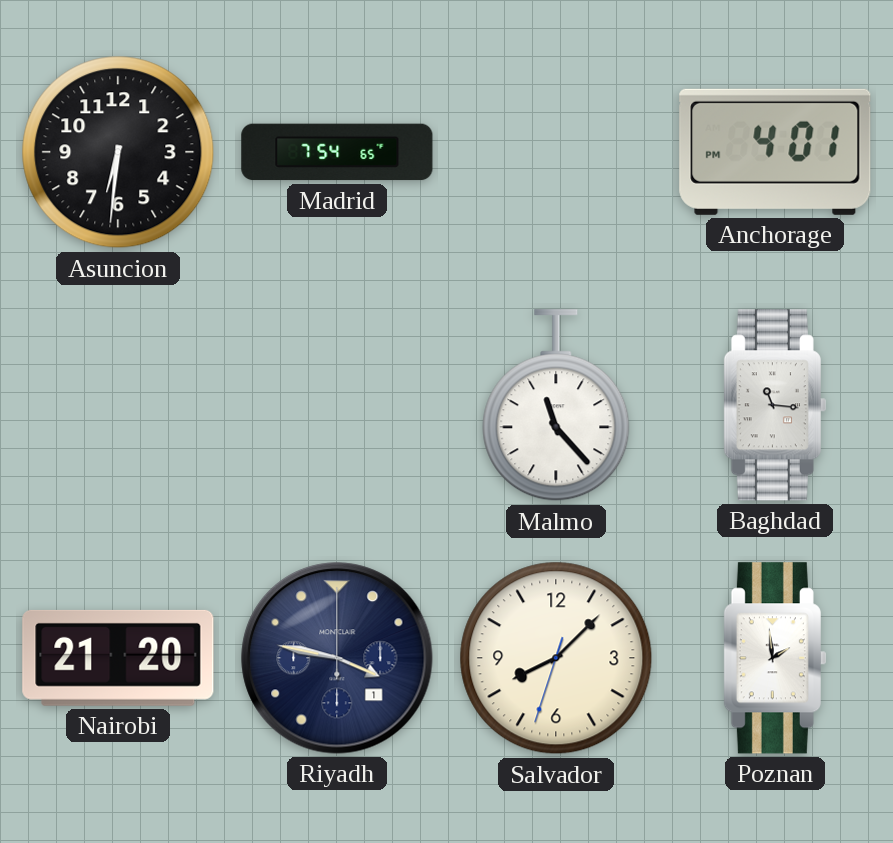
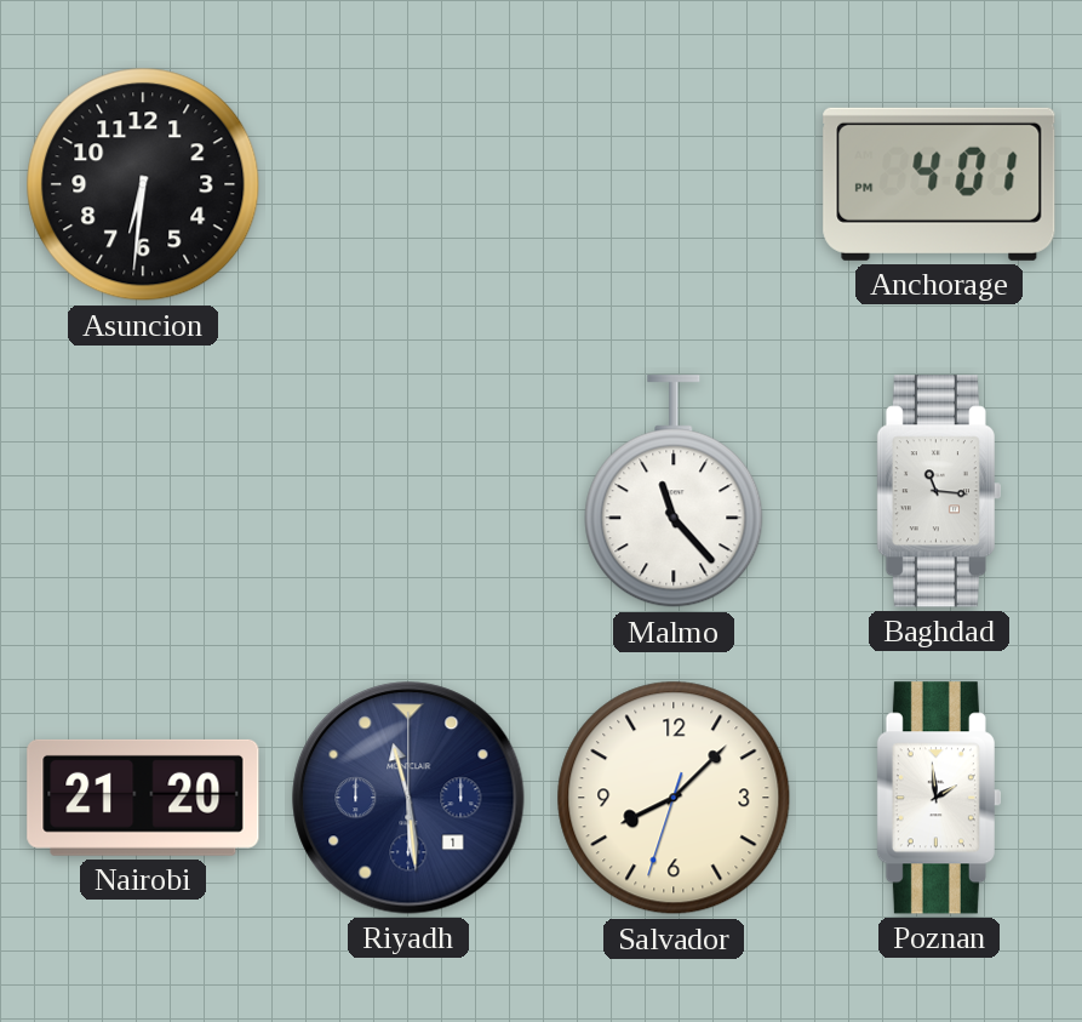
Madrid: 7:54 -> none
Riyadh: 3:47 -> 11:29
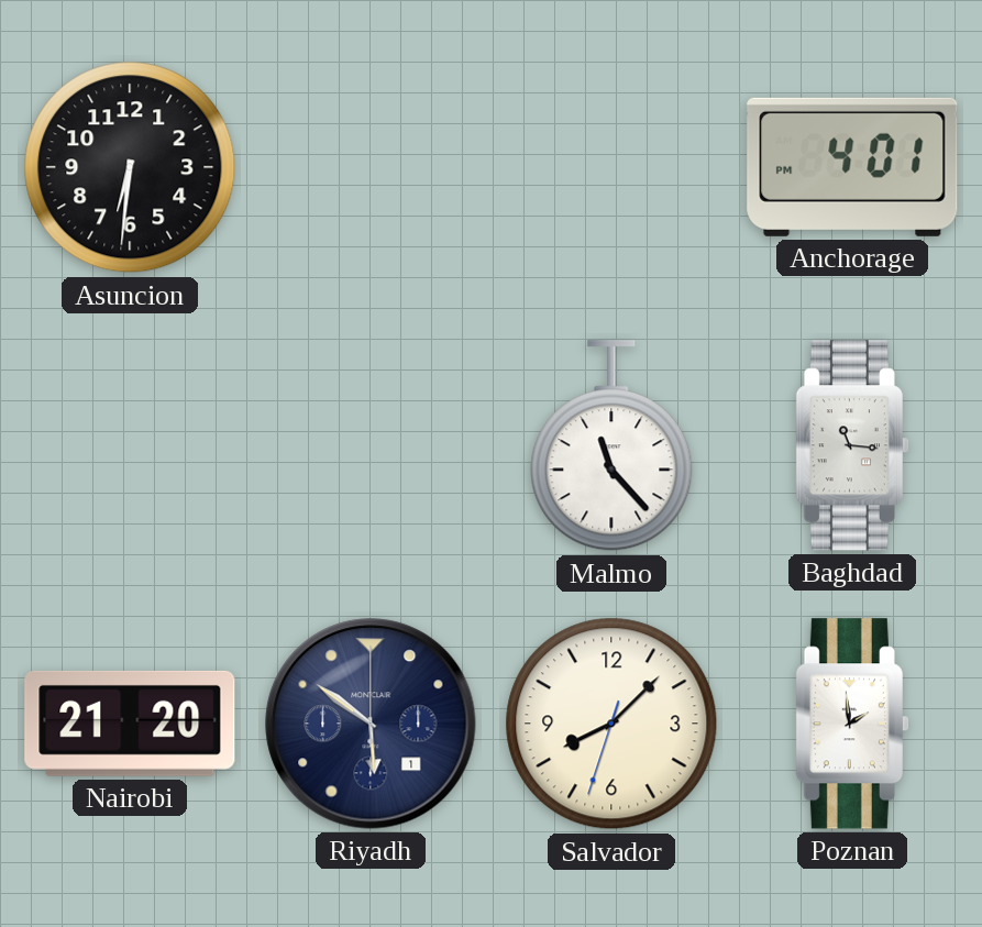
Riyadh: 11:29 -> 5:51
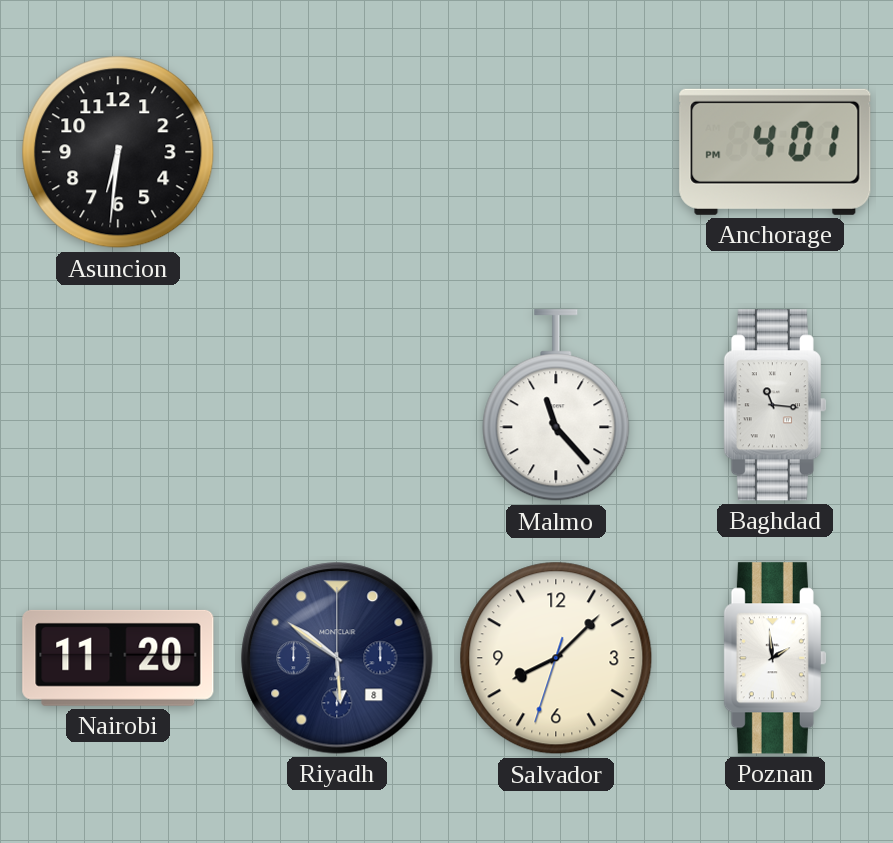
Nairobi: 21:20 -> 11:20
Riyadh date: 1 -> 8
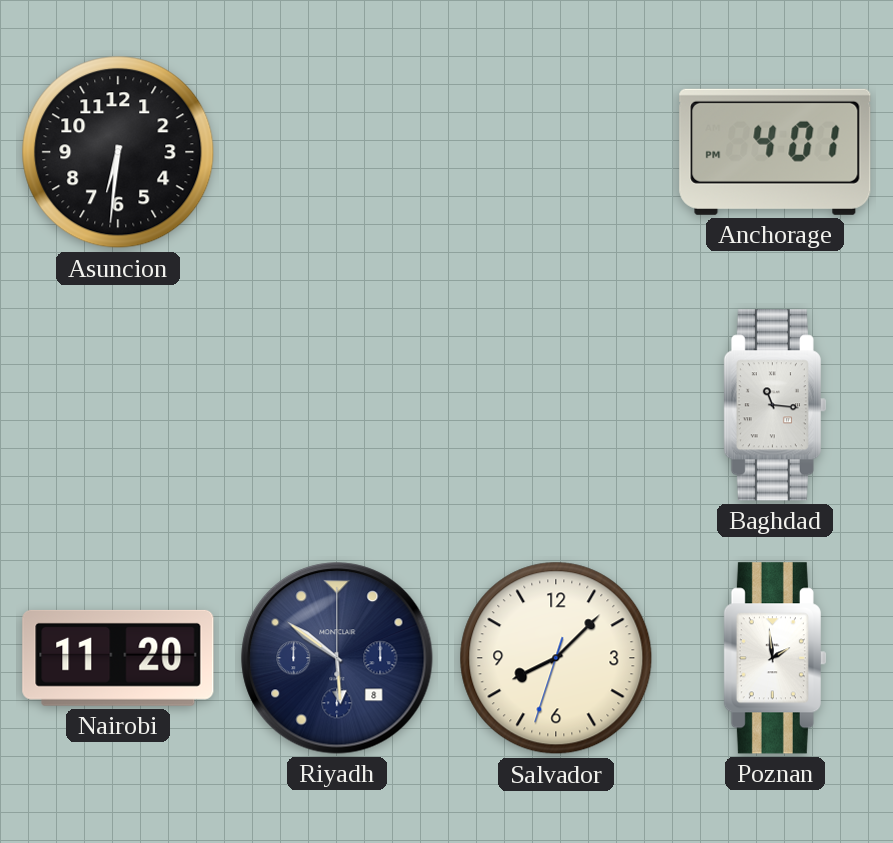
Malmo: 11:23 -> none
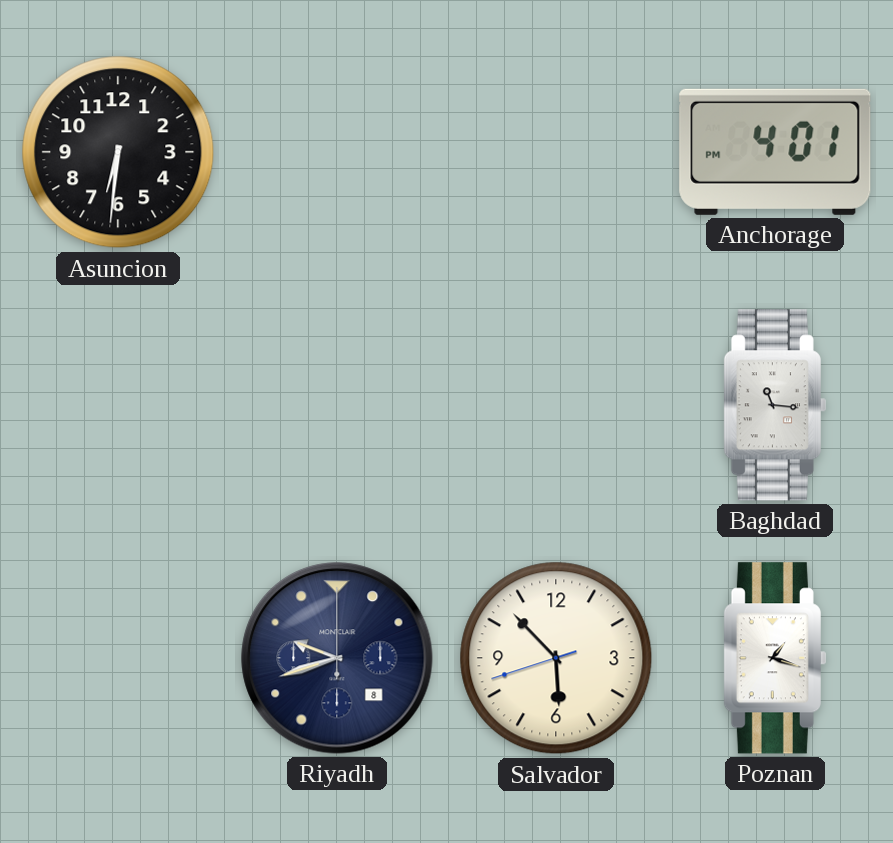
Nairobi: 11:20 -> none
Riyadh: 5:51 -> 9:42
Salvador: 8:07 -> 5:52
Poznan: 1:59 -> 1:18
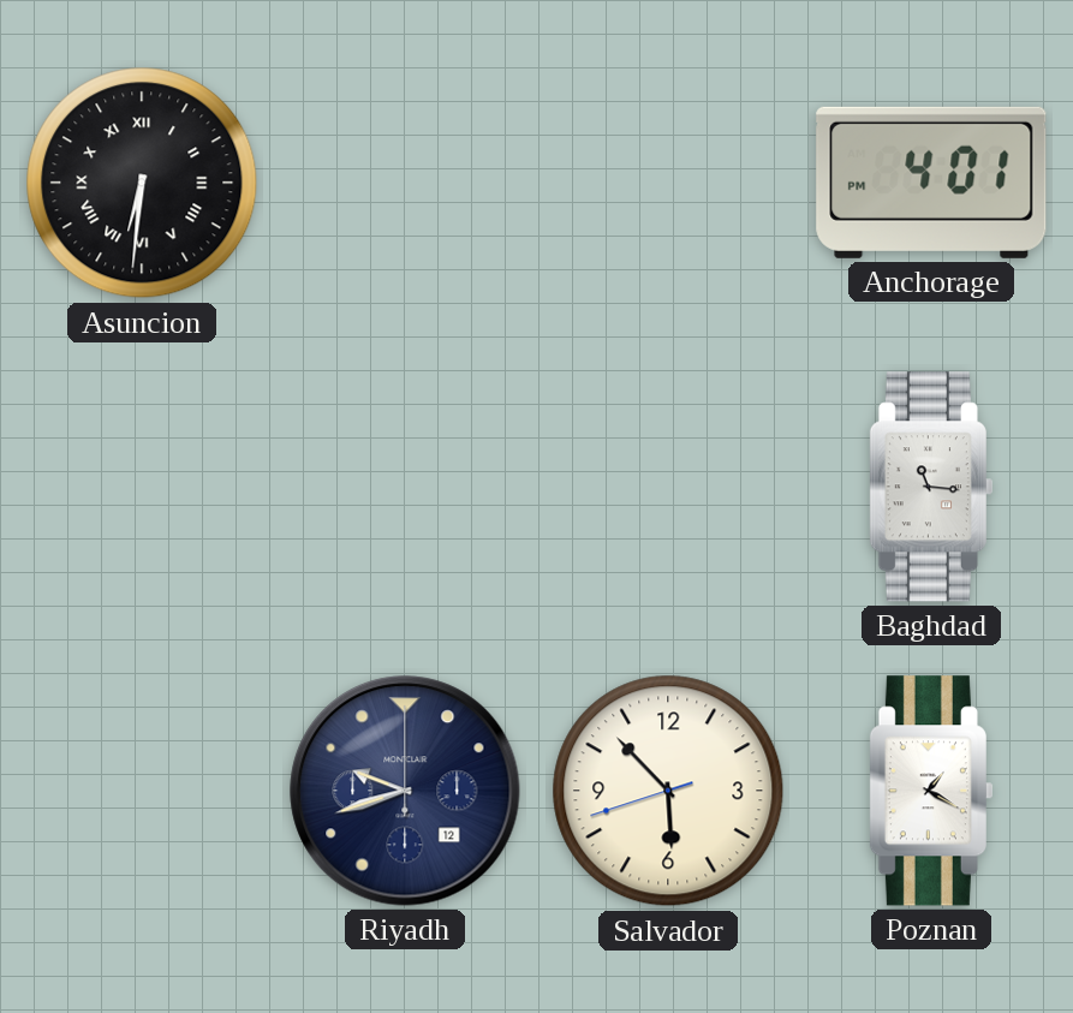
Asuncion numerals: Arabic -> Roman
Riyadh date: 8 -> 12
Poznan: 1:18 -> 1:20
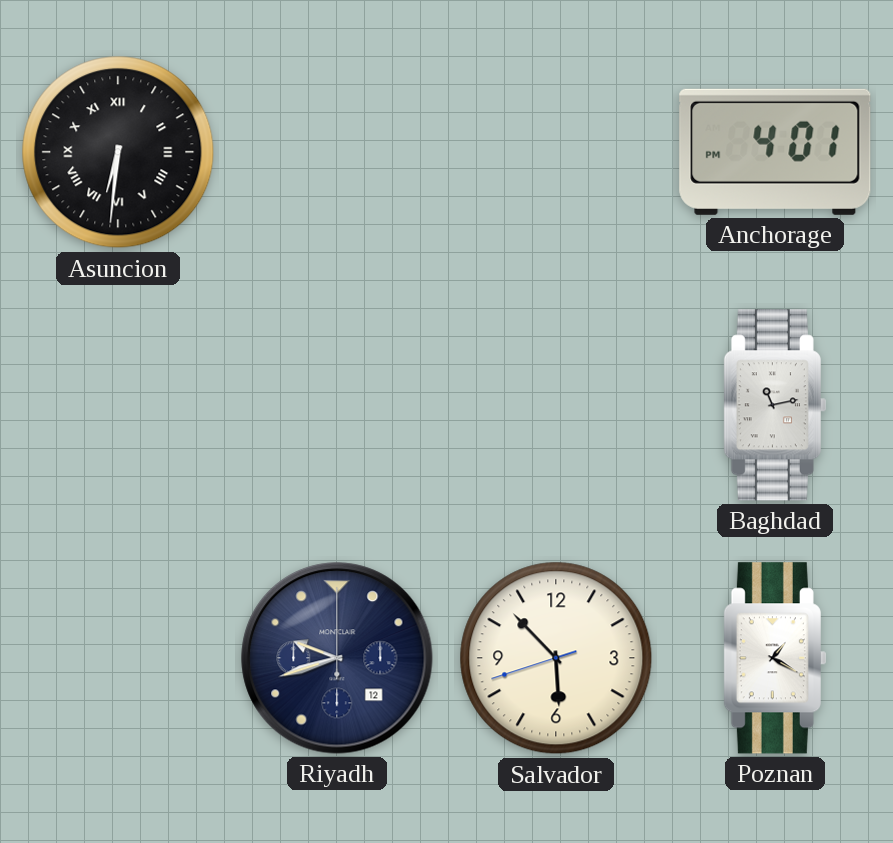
Baghdad: 11:16 -> 11:13
